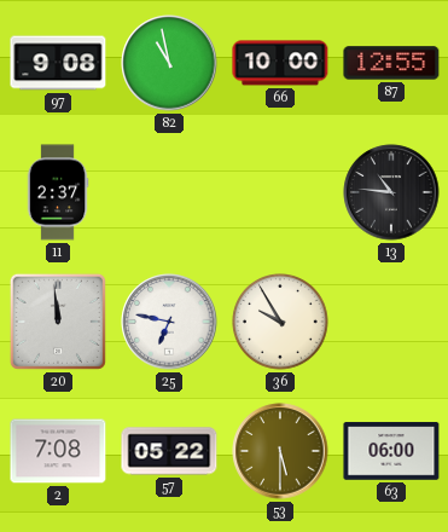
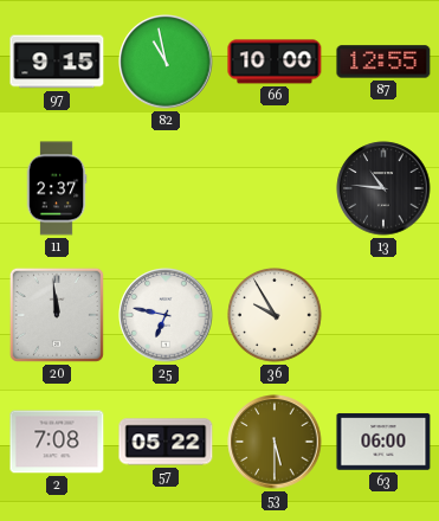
97: 9:08 -> 9:15
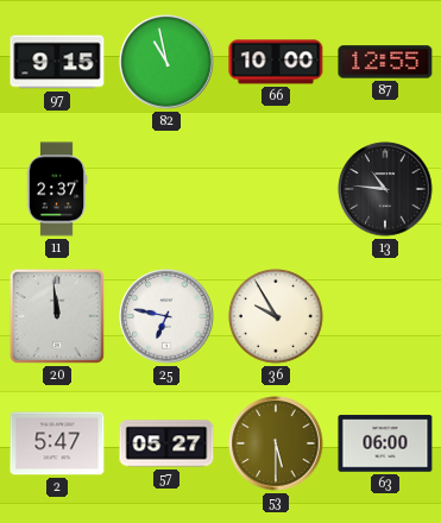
2: 7:08 -> 5:47
57: 05:22 -> 05:27
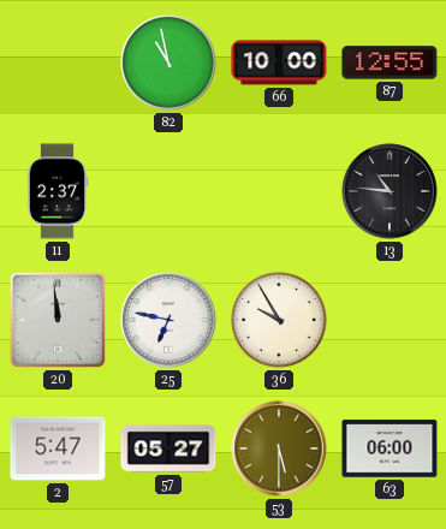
97: 9:15 -> none
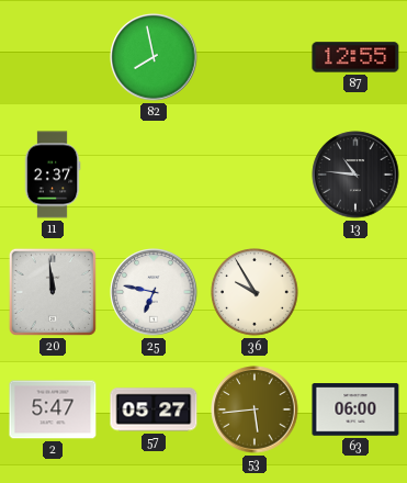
82: 10:58 -> 7:58
66: 10:00 -> none
53: 5:30 -> 5:44
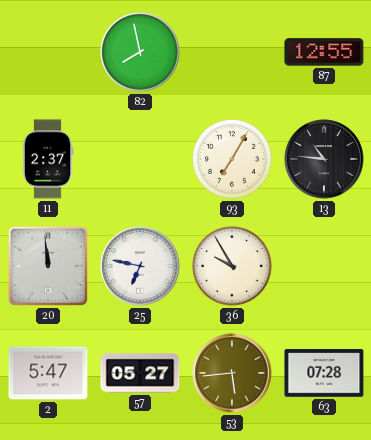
93: none -> 7:05
63: 06:00 -> 07:28
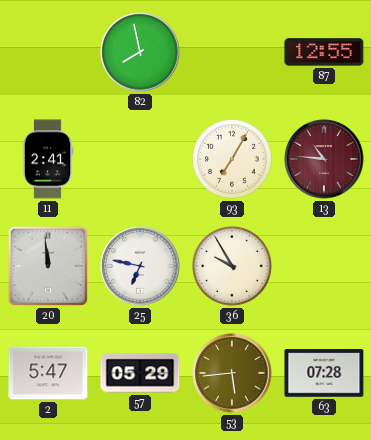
11: 2:37 -> 2:41
13 dial: black -> burgundy
57: 05:27 -> 05:29
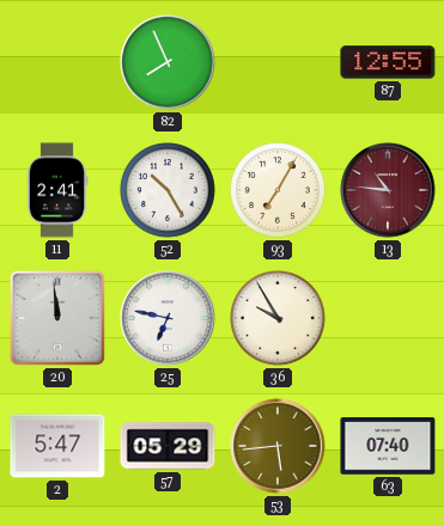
82: 7:58 -> 7:56
52: none -> 10:25
63: 07:28 -> 07:40
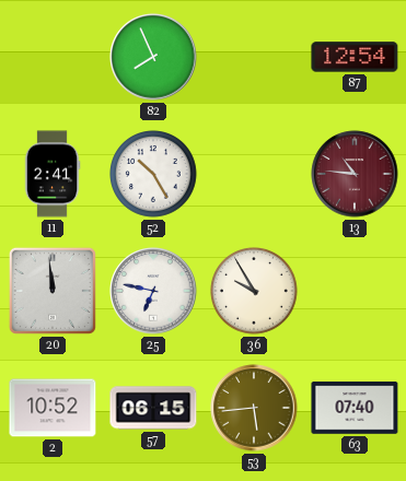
87: 12:55 -> 12:54
93: 7:05 -> none
2: 5:47 -> 10:52
57: 05:29 -> 06:15
